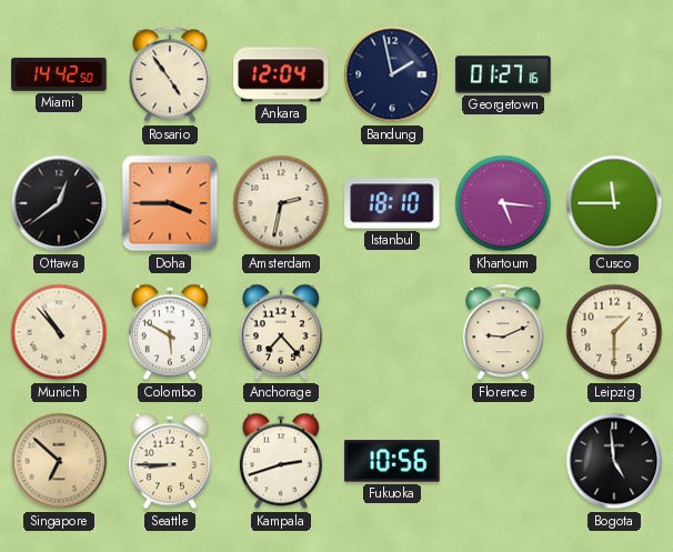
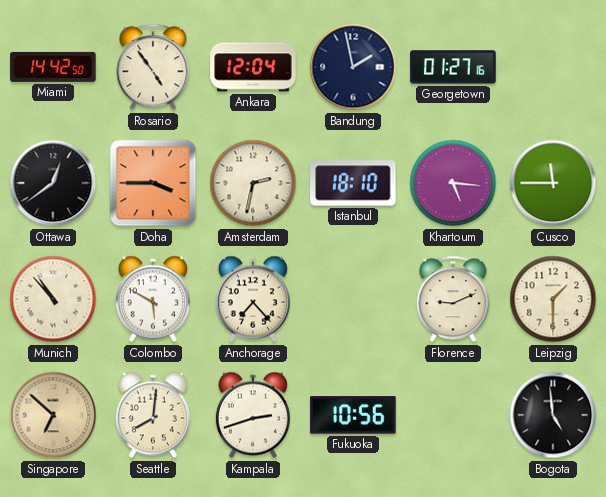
Seattle: 8:45 -> 8:01
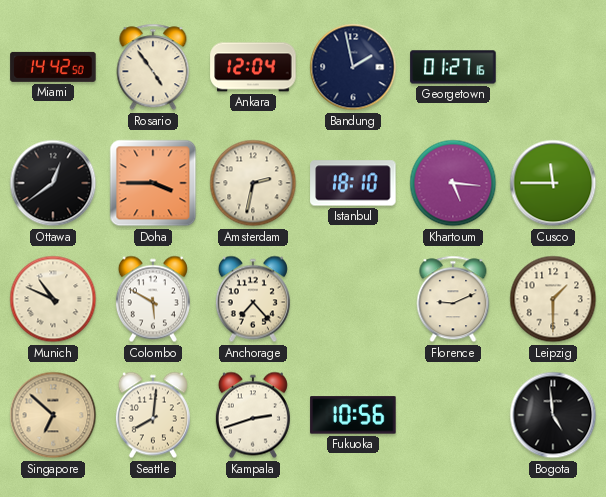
Munich: 10:53 -> 10:49
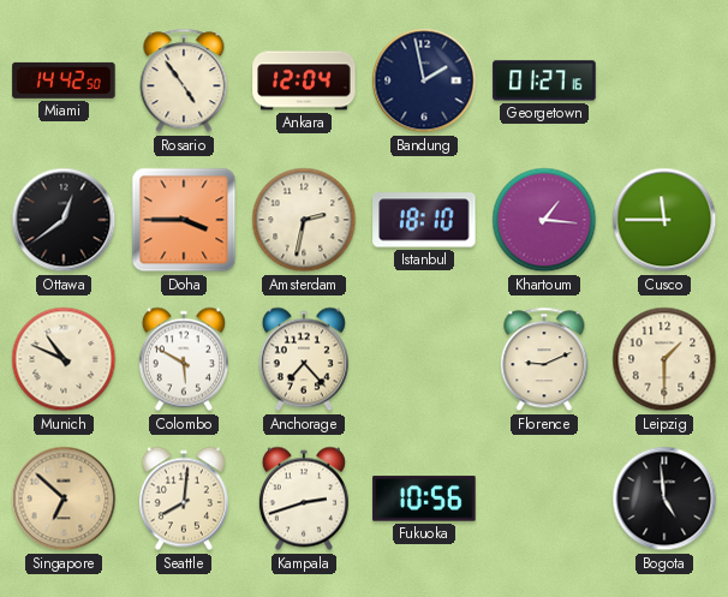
Khartoum: 5:16 -> 1:16
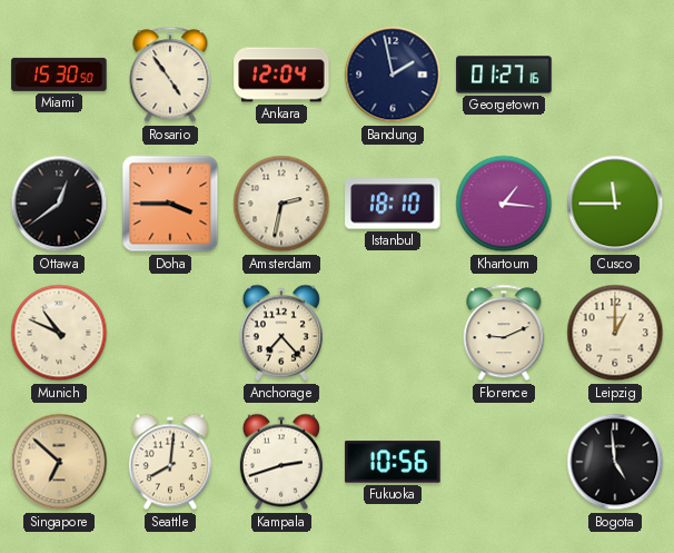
Miami: 14:42 -> 15:30
Colombo: 5:50 -> none
Leipzig: 1:30 -> 1:00
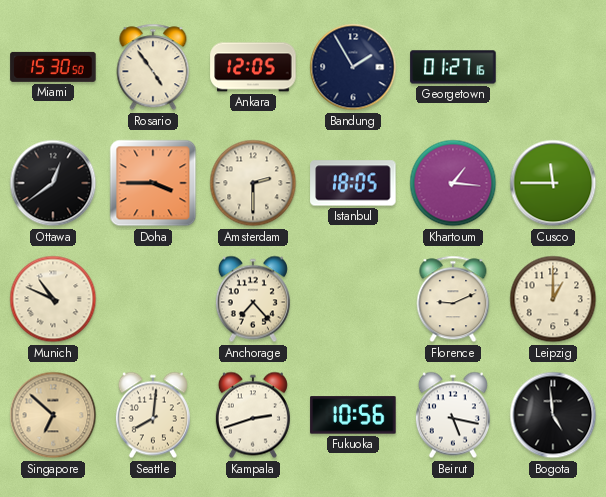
Ankara: 12:04 -> 12:05
Bandung: 1:58 -> 1:55
Amsterdam: 2:32 -> 2:30
Istanbul: 18:10 -> 18:05
Beirut: none -> 5:17
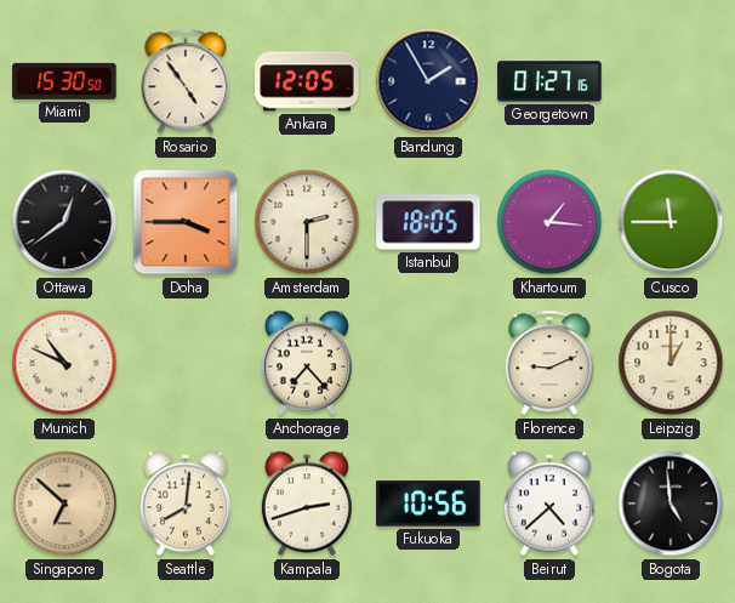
Beirut: 5:17 -> 4:38
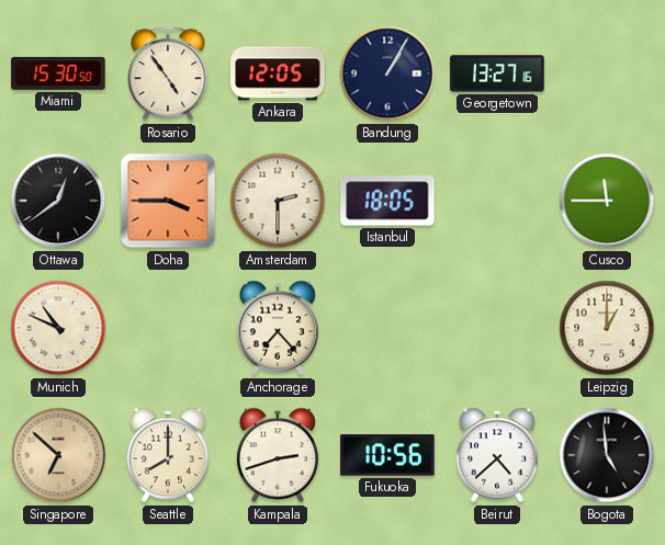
Bandung: 1:55 -> 1:05
Georgetown: 01:27 -> 13:27
Khartoum: 1:16 -> none
Florence: 9:11 -> none
Seattle: 8:01 -> 8:00
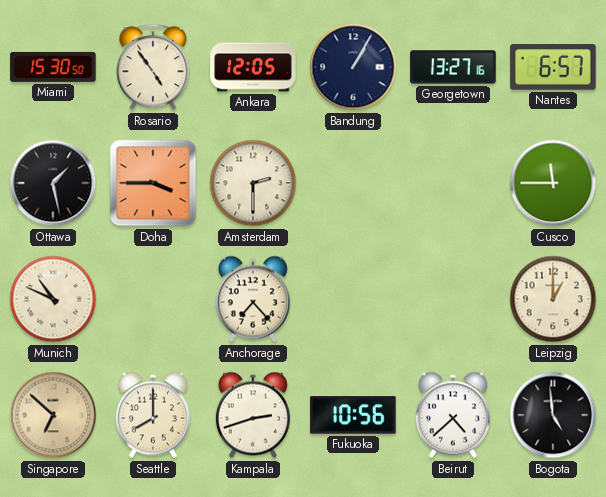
Nantes: none -> 6:57
Ottawa: 12:39 -> 1:28
Istanbul: 18:05 -> none
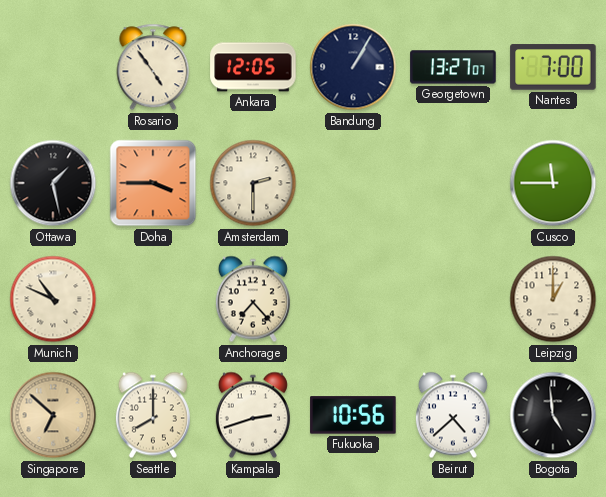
Miami: 15:30 -> none
Georgetown: 13:27:16 -> 13:27:07
Nantes: 6:57 -> 7:00
